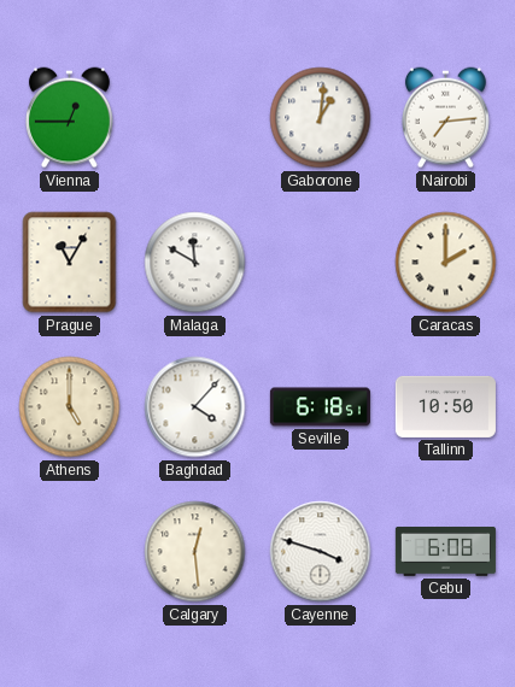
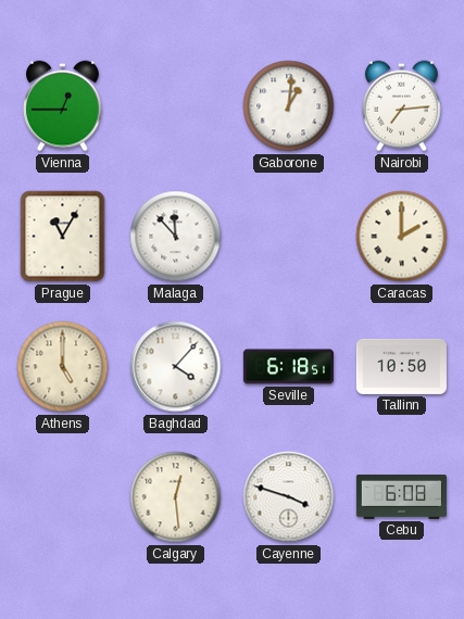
Malaga: 11:50 -> 11:53
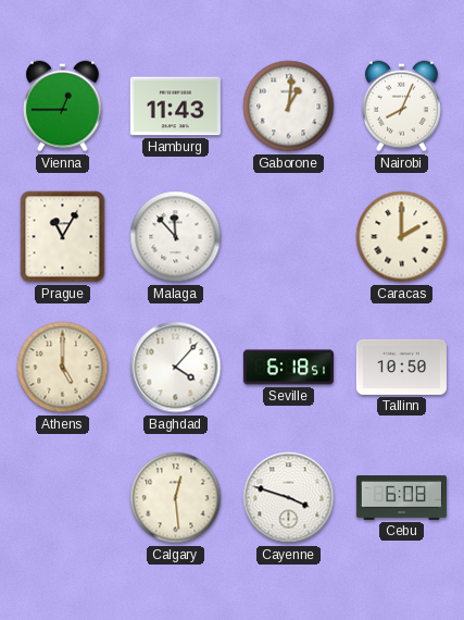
Hamburg: none -> 11:43
Nairobi: 7:14 -> 8:04
